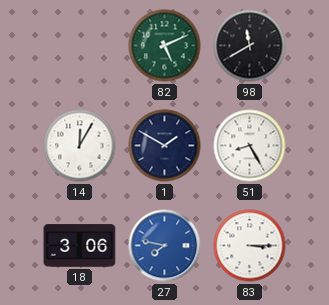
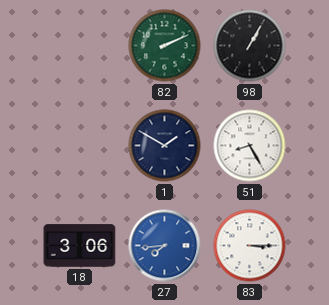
82: 5:11 -> 2:11
98: 11:40 -> 1:05
14: 12:05 -> none
27: 7:47 -> 7:44
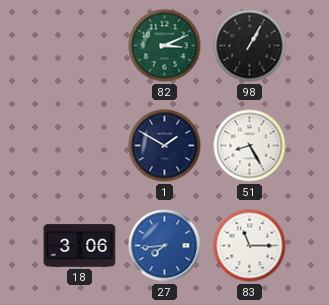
82: 2:11 -> 3:11
83: 3:15 -> 11:15
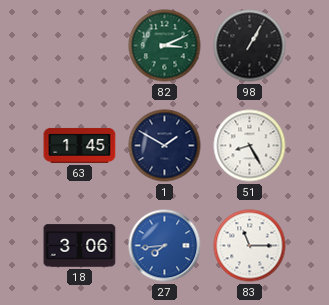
63: none -> 1:45
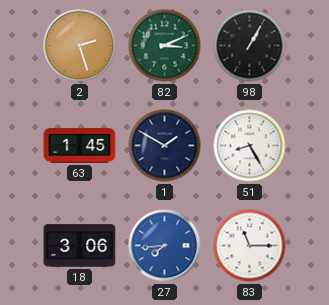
2: none -> 2:27
